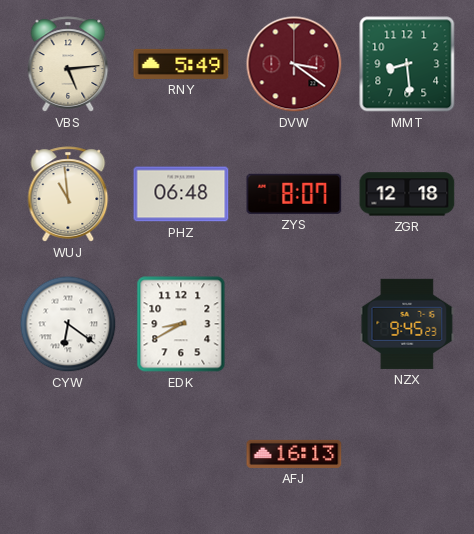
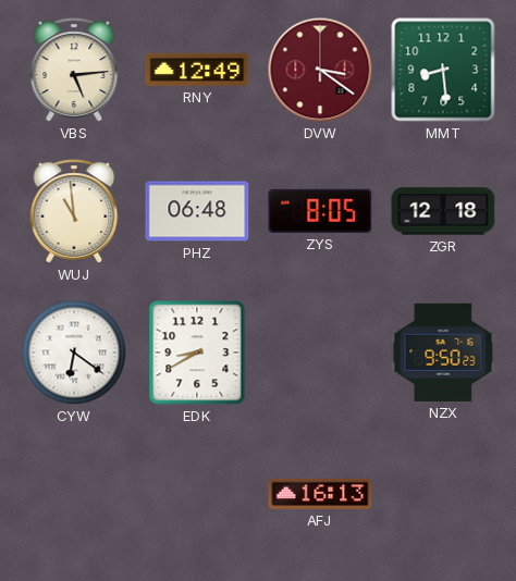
RNY: 5:49 -> 12:49
ZYS: 8:07 -> 8:05
NZX: 9:45 -> 9:50
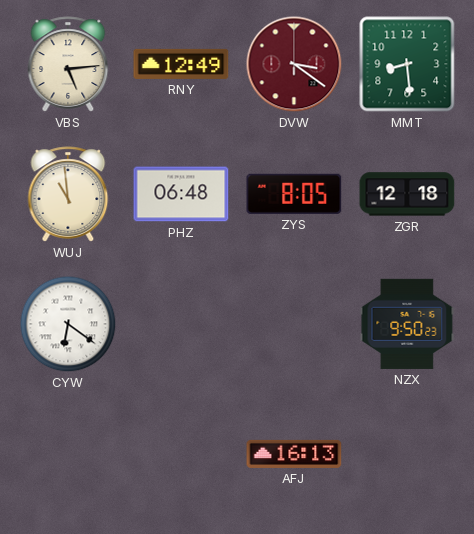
EDK: 8:40 -> none
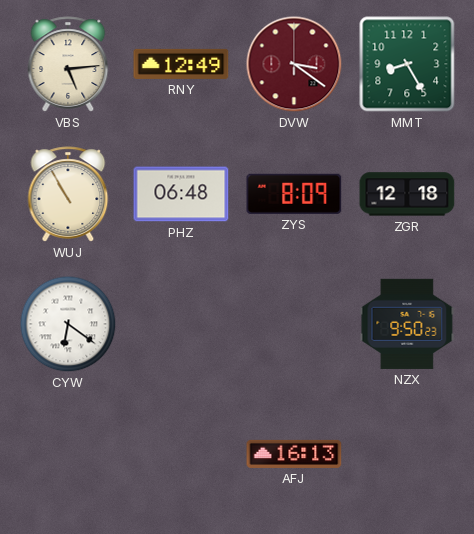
MMT: 8:29 -> 8:25
WUJ: 10:59 -> 10:55
ZYS: 8:05 -> 8:09
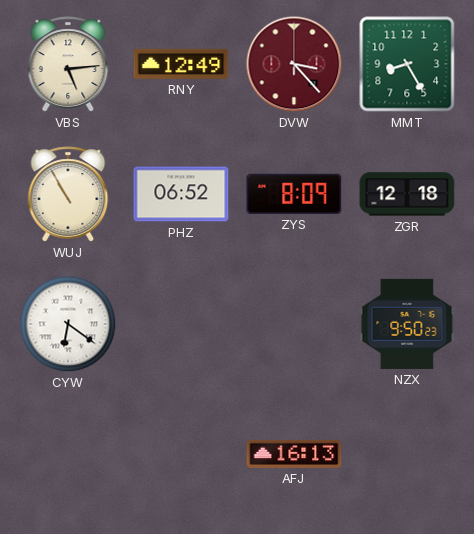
DVW: 3:21 -> 3:23
PHZ: 06:48 -> 06:52
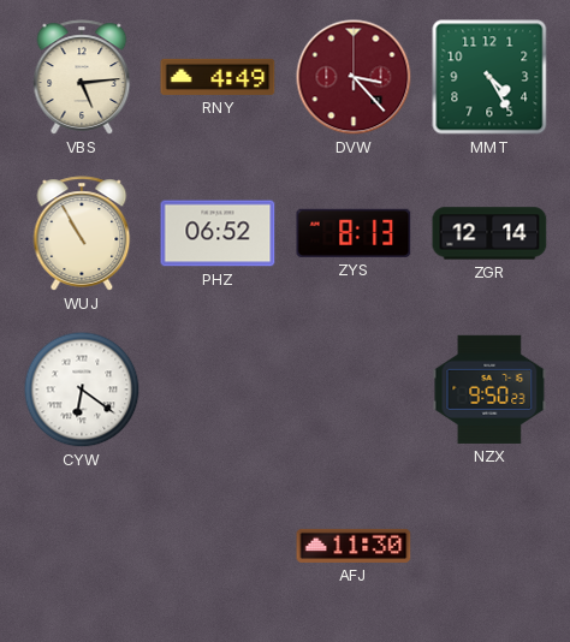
RNY: 12:49 -> 4:49
MMT: 8:25 -> 4:25
ZYS: 8:09 -> 8:13
ZGR: 12:18 -> 12:14
AFJ: 16:13 -> 11:30
